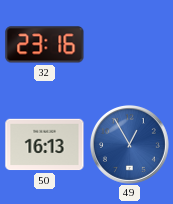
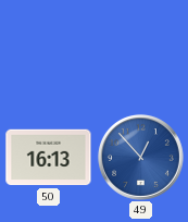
32: 23:16 -> none
49: 12:55 -> 12:53
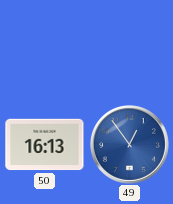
49: 12:53 -> 12:54
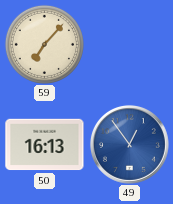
59: none -> 7:07
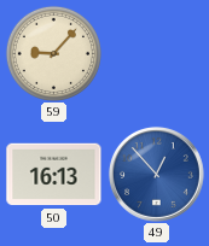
59: 7:07 -> 9:07
49: 12:54 -> 12:53
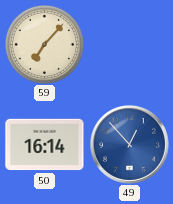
59: 9:07 -> 7:07
50: 16:13 -> 16:14
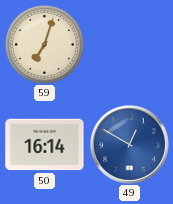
59: 7:07 -> 7:03
49: 12:53 -> 12:50
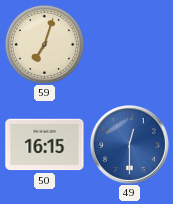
50: 16:14 -> 16:15
49: 12:50 -> 12:30
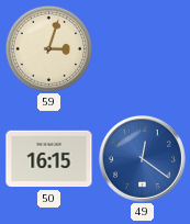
59: 7:03 -> 3:03
49: 12:30 -> 12:21
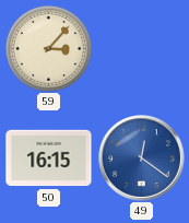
59: 3:03 -> 3:07
